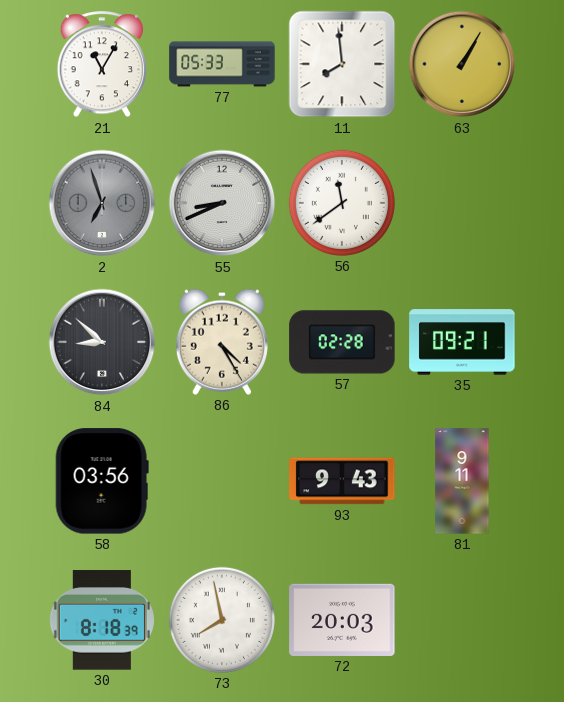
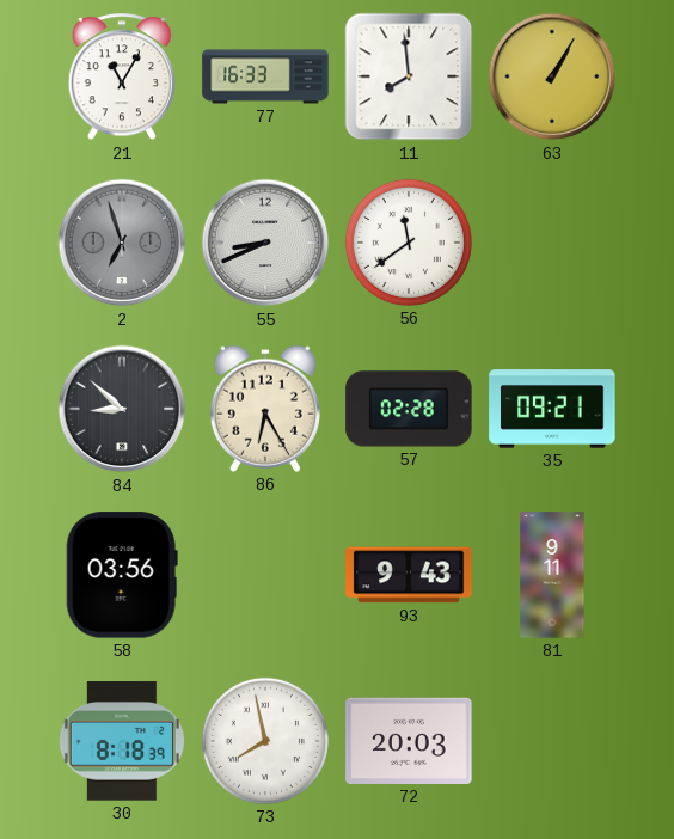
77: 05:33 -> 16:33
86: 4:25 -> 6:25
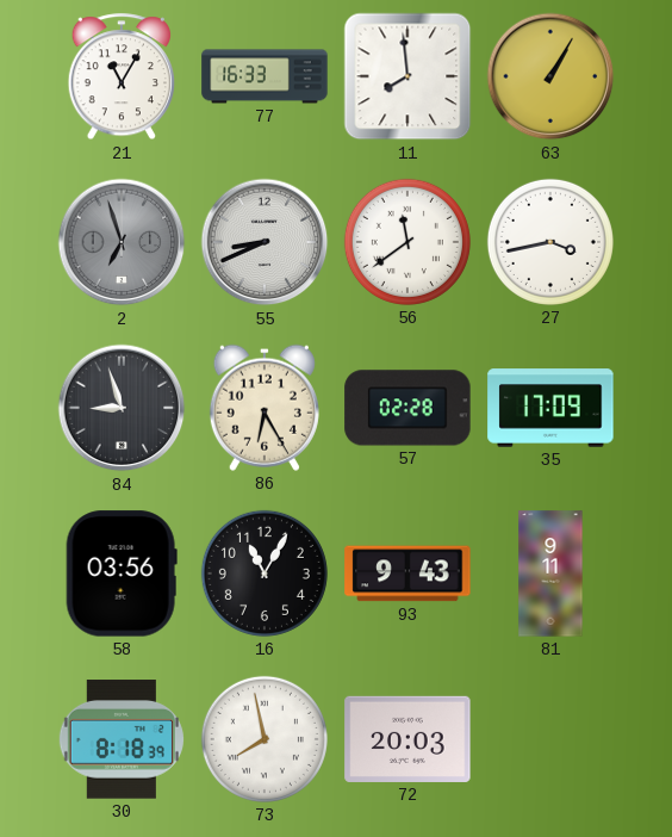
27: none -> 3:43
84: 8:52 -> 8:57
35: 09:21 -> 17:09
16: none -> 11:05
